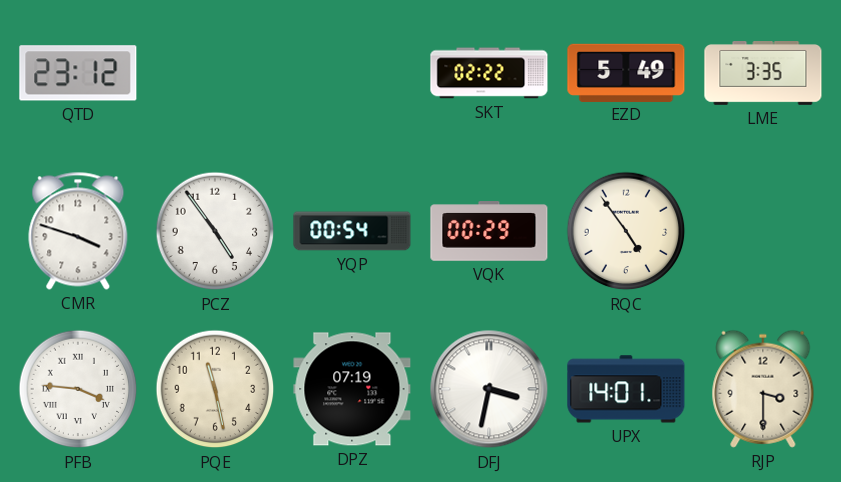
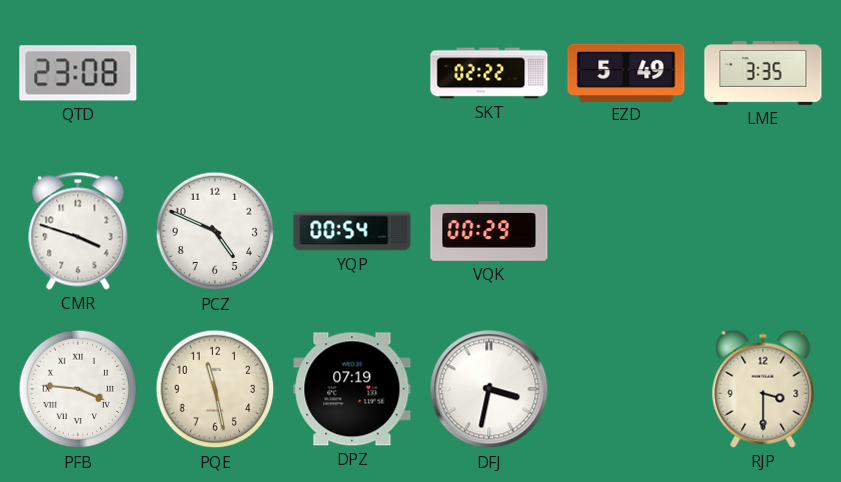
QTD: 23:12 -> 23:08
PCZ: 4:54 -> 4:49
RQC: 4:54 -> none
UPX: 14:01 -> none
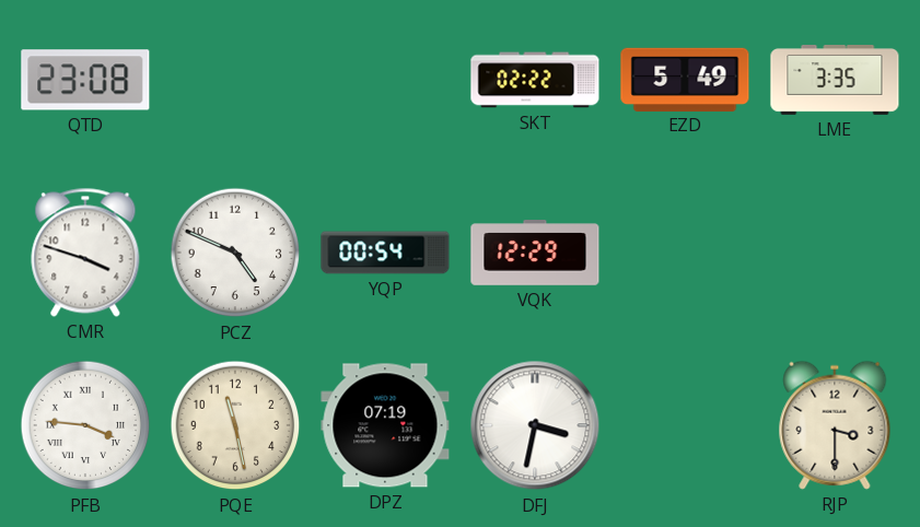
VQK: 00:29 -> 12:29
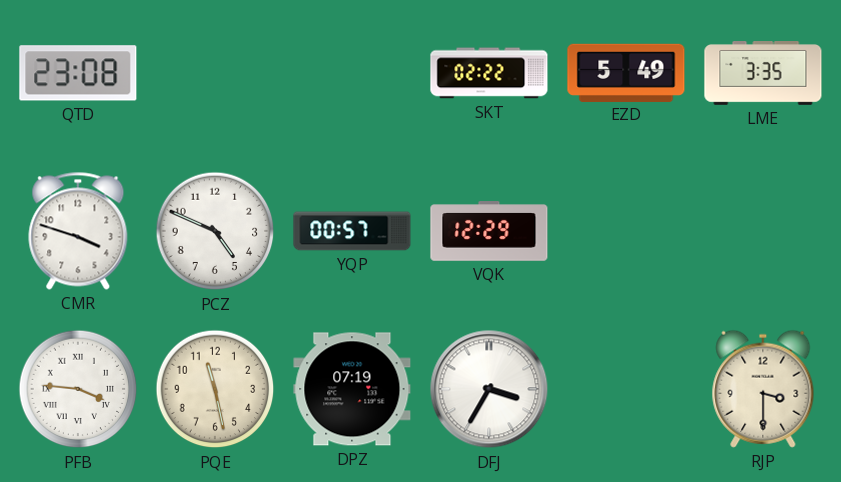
YQP: 00:54 -> 00:57
DFJ: 3:32 -> 3:35
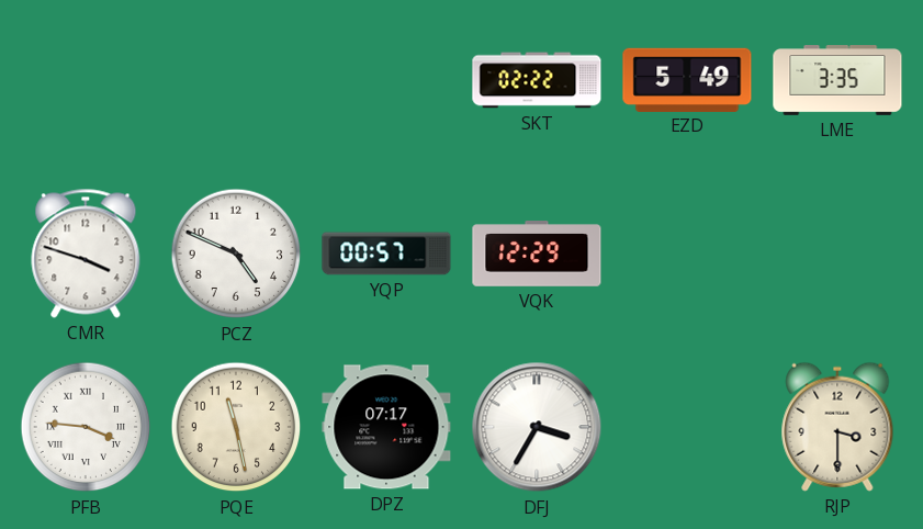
QTD: 23:08 -> none
DPZ: 07:19 -> 07:17
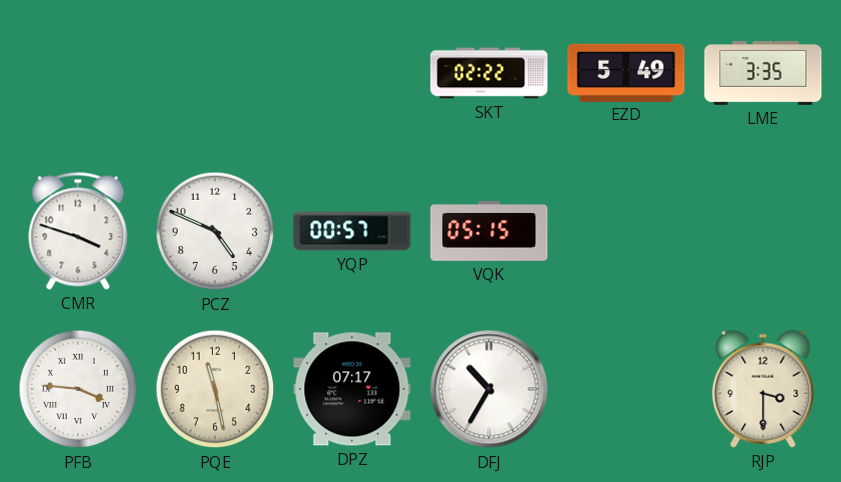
VQK: 12:29 -> 05:15
DFJ: 3:35 -> 10:35
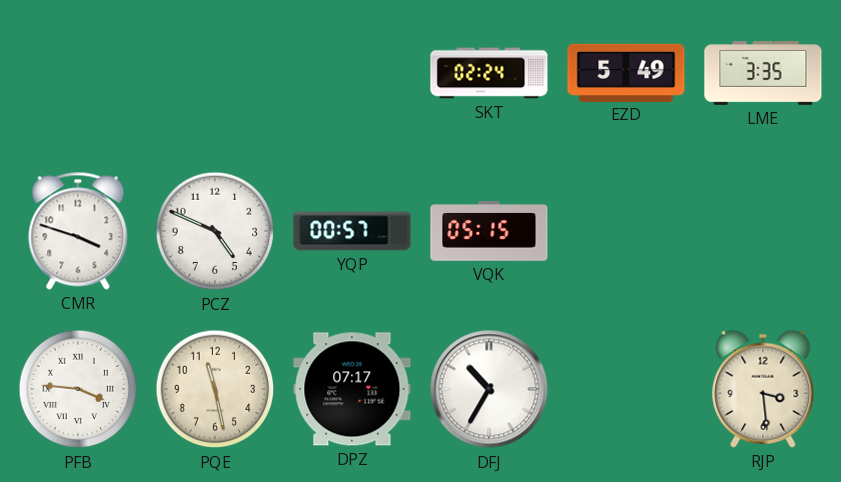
SKT: 02:22 -> 02:24
RJP: 3:30 -> 3:29
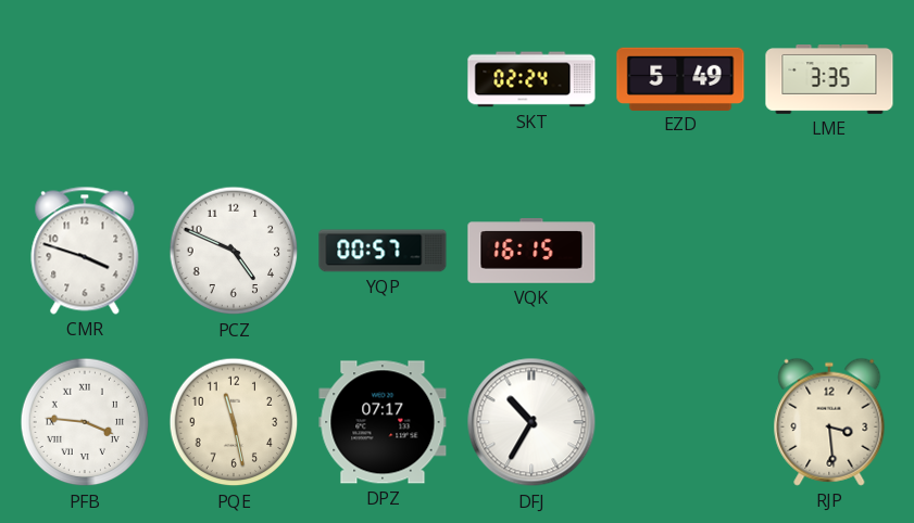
VQK: 05:15 -> 16:15
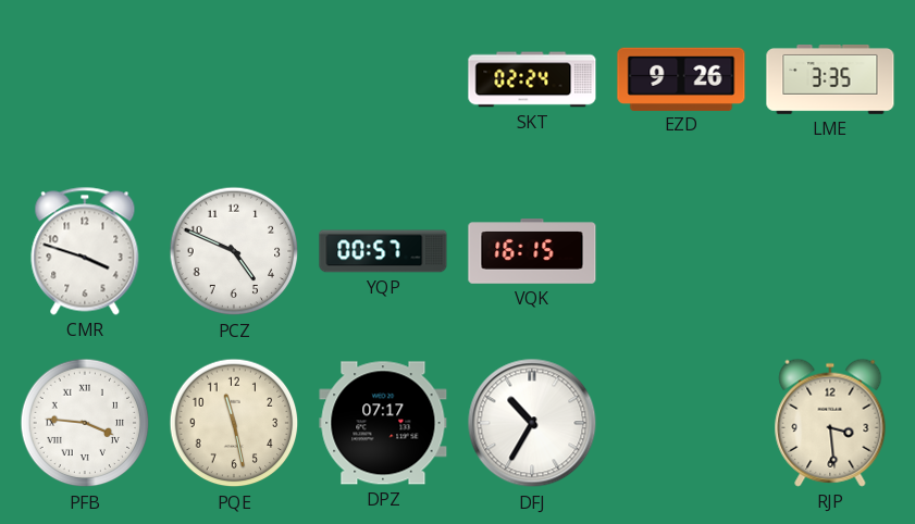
EZD: 5:49 -> 9:26
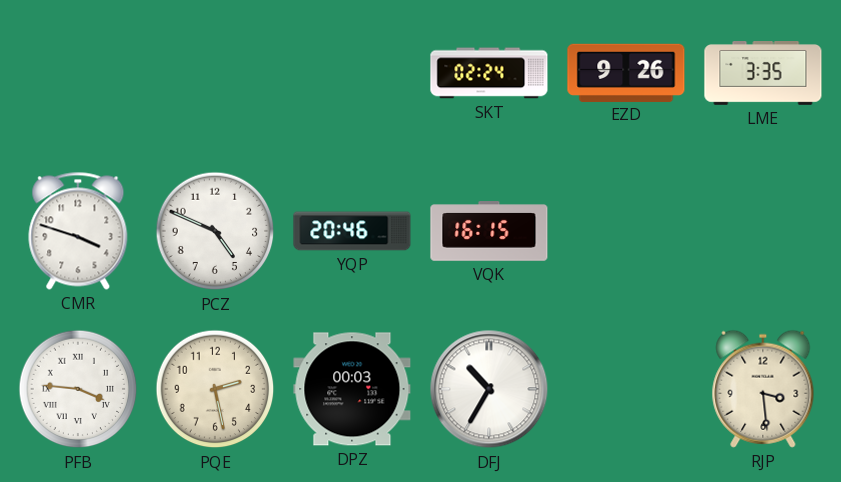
YQP: 00:57 -> 20:46
PQE: 11:28 -> 2:28
DPZ: 07:17 -> 00:03
